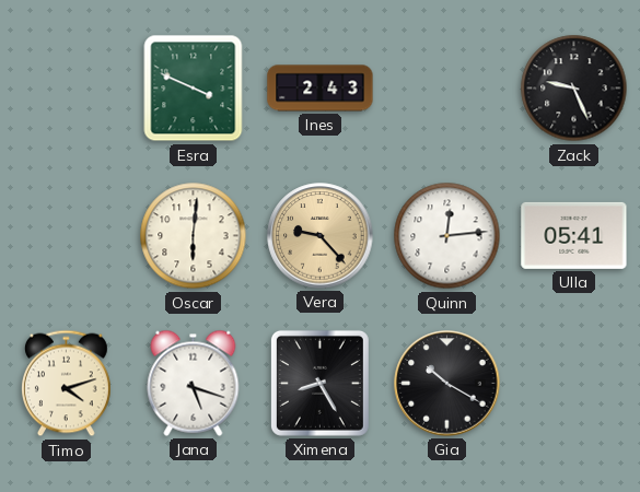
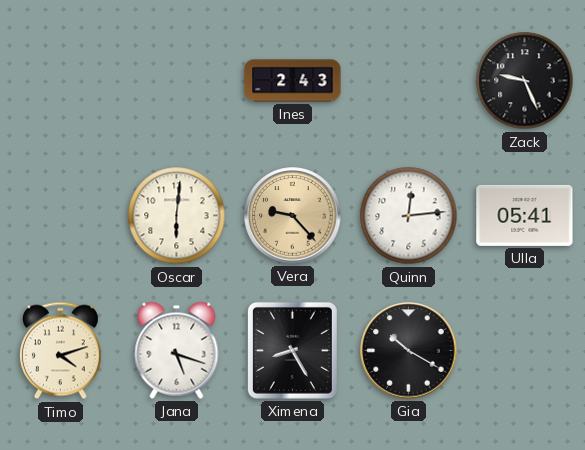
Esra: 3:49 -> none
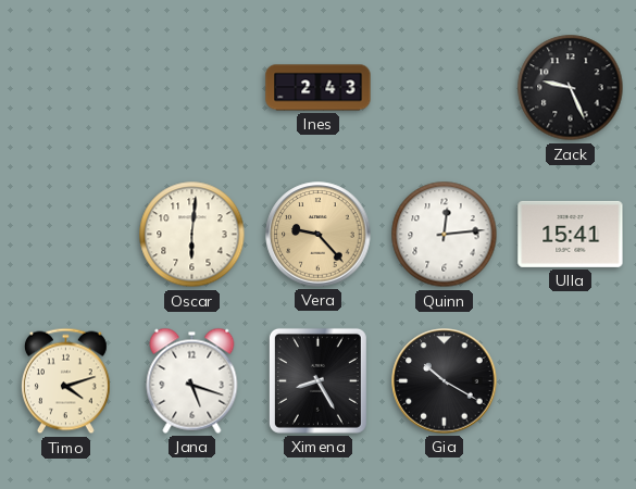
Ulla: 05:41 -> 15:41
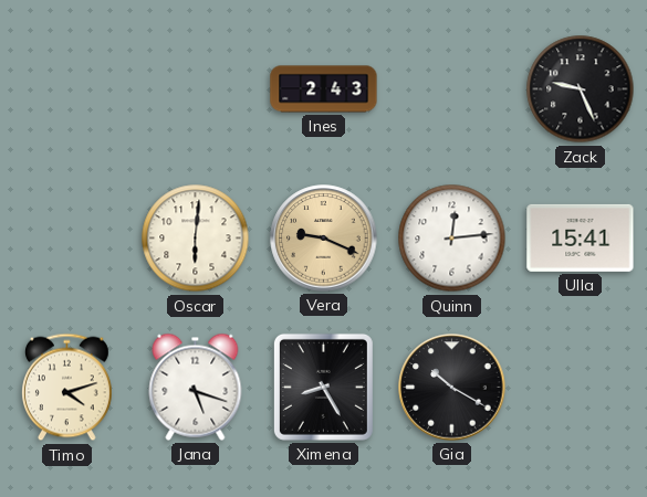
Vera: 9:23 -> 9:19
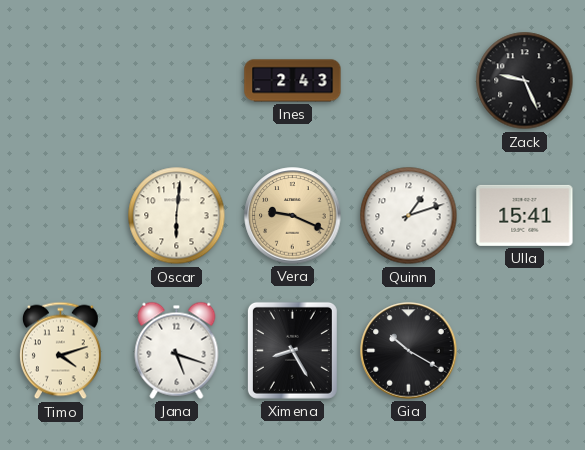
Quinn: 12:14 -> 1:12
